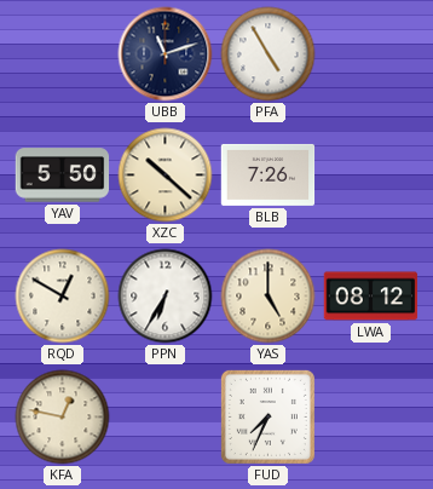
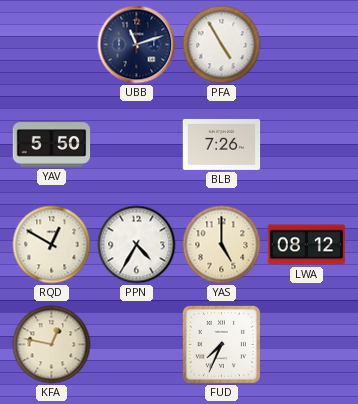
XZC: 10:22 -> none
PPN: 6:35 -> 4:35
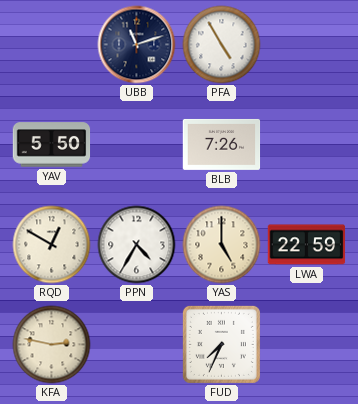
LWA: 08:12 -> 22:59
KFA: 12:47 -> 2:47
